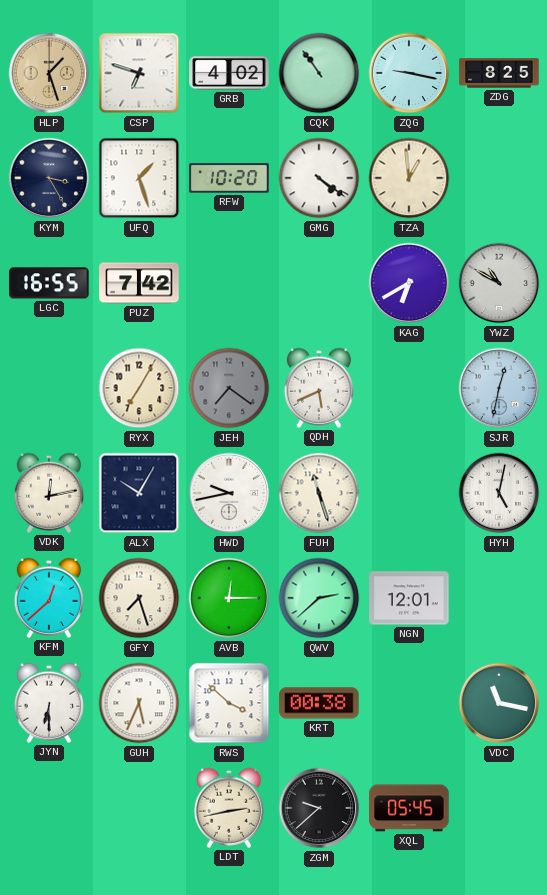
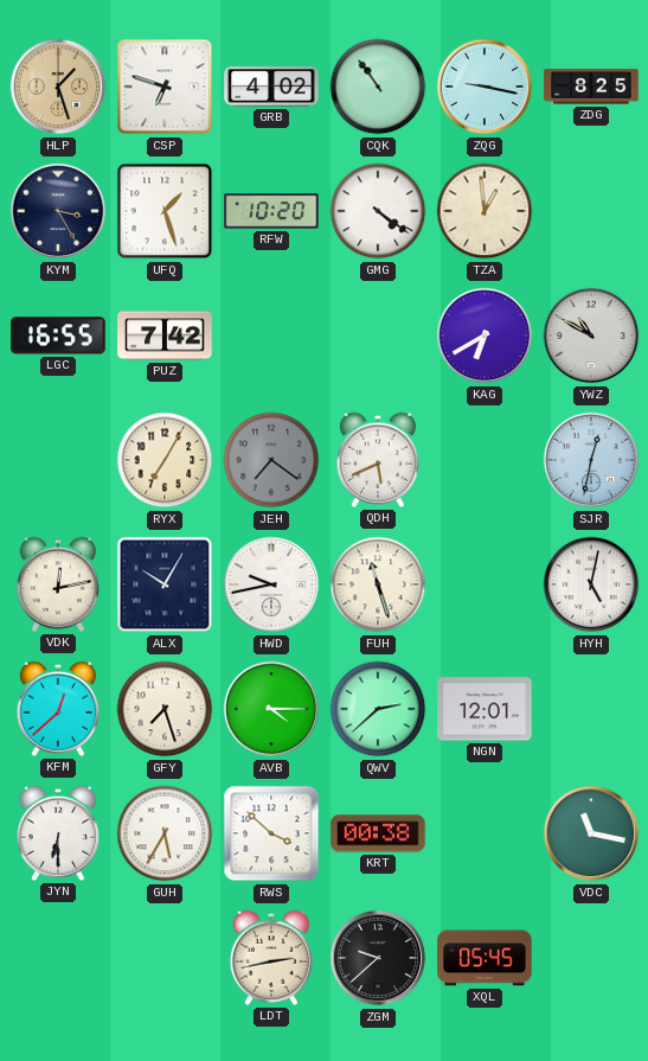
AVB: 12:15 -> 4:15
GUH: 5:34 -> 5:35
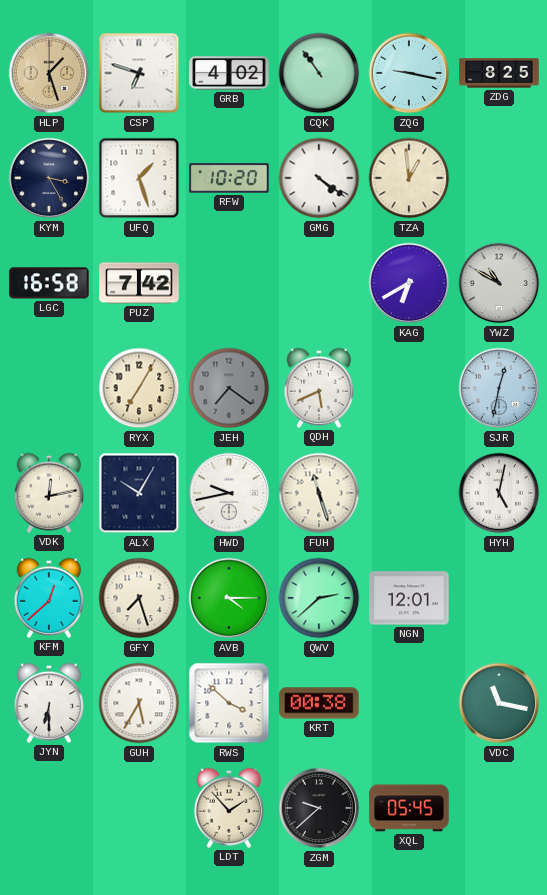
LGC: 16:55 -> 16:58
LDT: 2:43 -> 1:53
